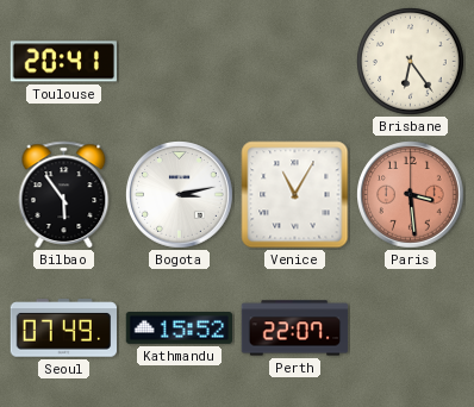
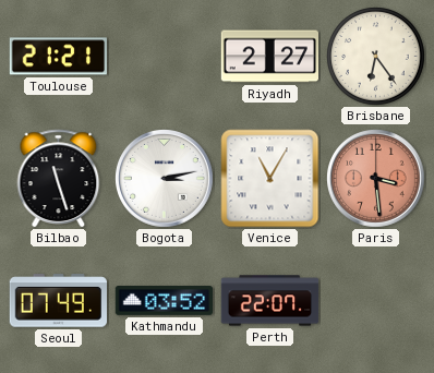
Toulouse: 20:41 -> 21:21
Riyadh: none -> 2:27
Bilbao: 5:54 -> 11:27
Kathmandu: 15:52 -> 03:52
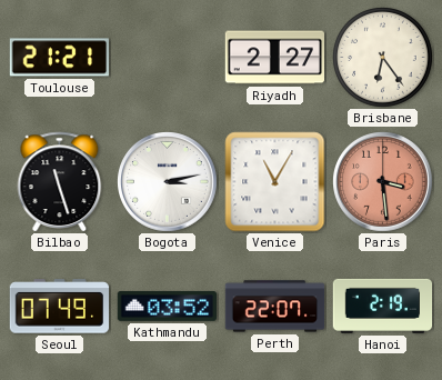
Hanoi: none -> 2:19
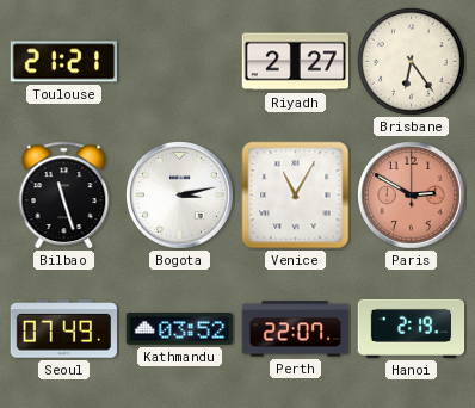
Paris: 3:29 -> 2:50
